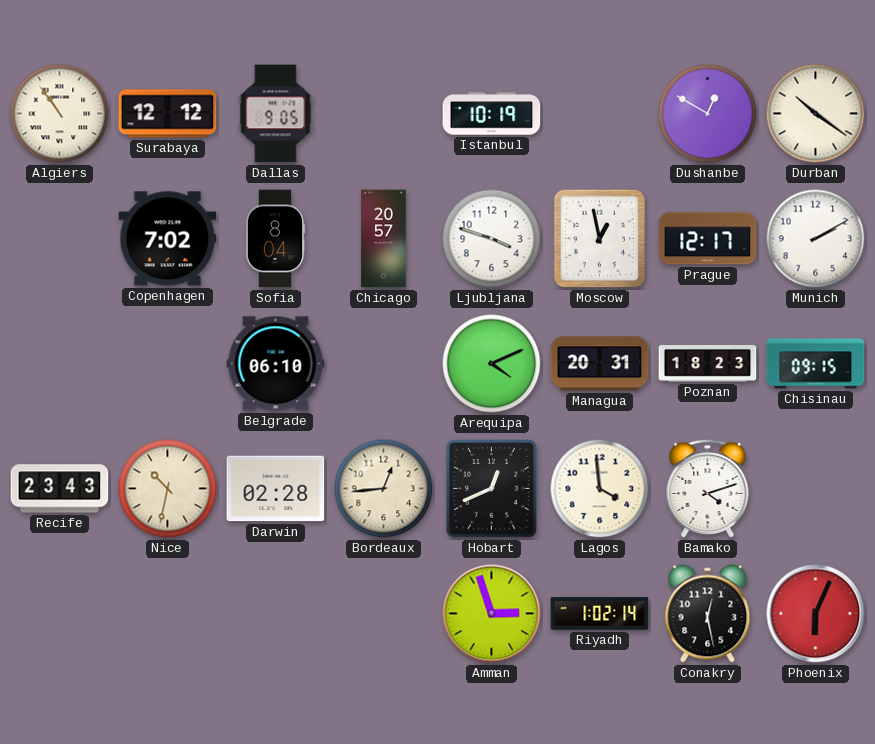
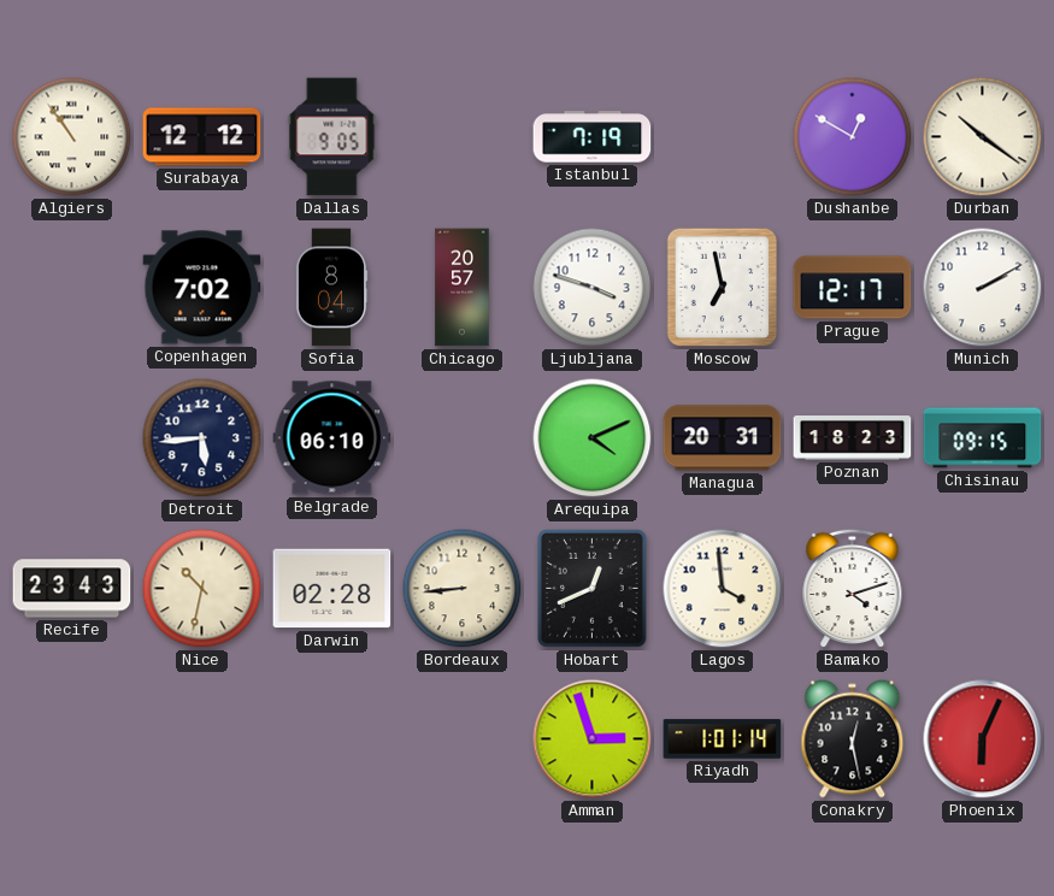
Istanbul: 10:19 -> 7:19
Moscow: 12:58 -> 6:58
Detroit: none -> 5:44
Bordeaux: 12:44 -> 8:44
Riyadh: 1:02 -> 1:01
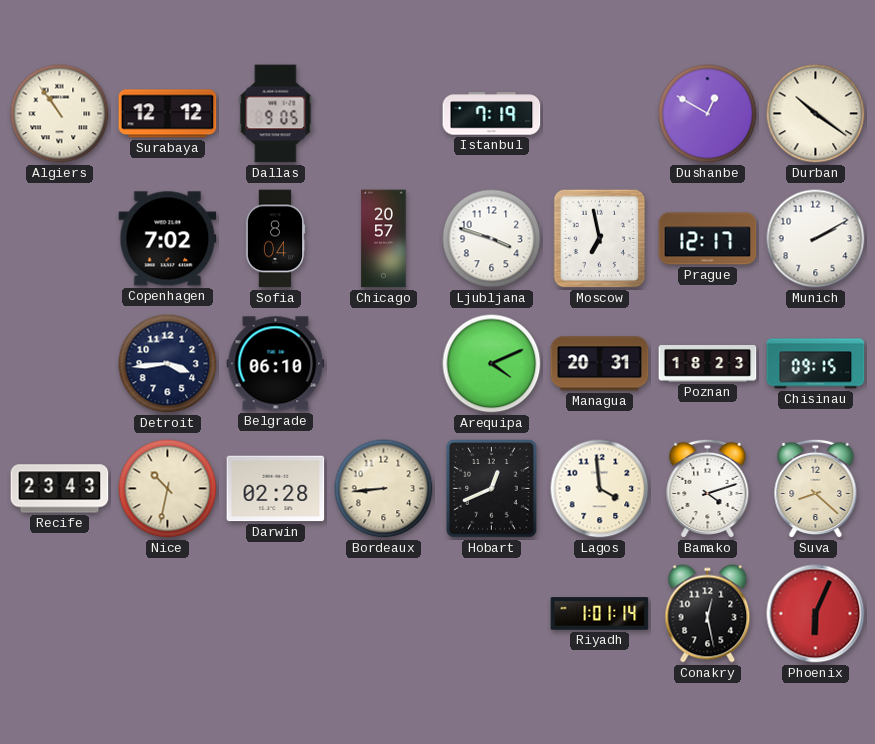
Detroit: 5:44 -> 3:44
Suva: none -> 8:22
Amman: 2:57 -> none
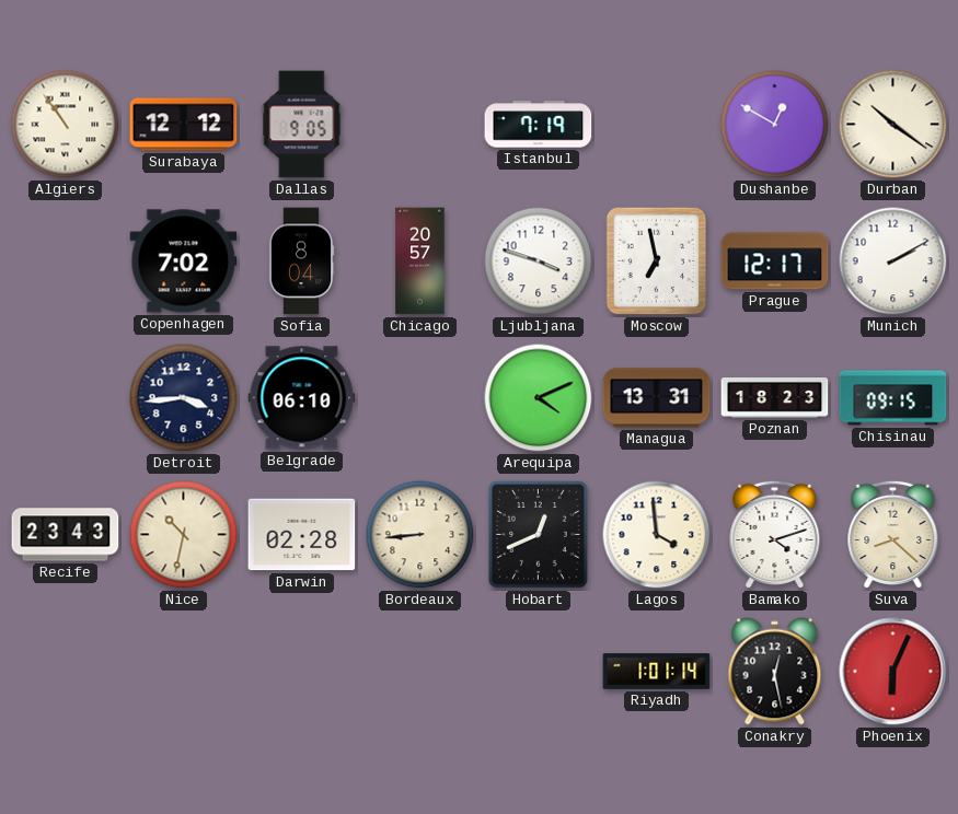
Managua: 20:31 -> 13:31
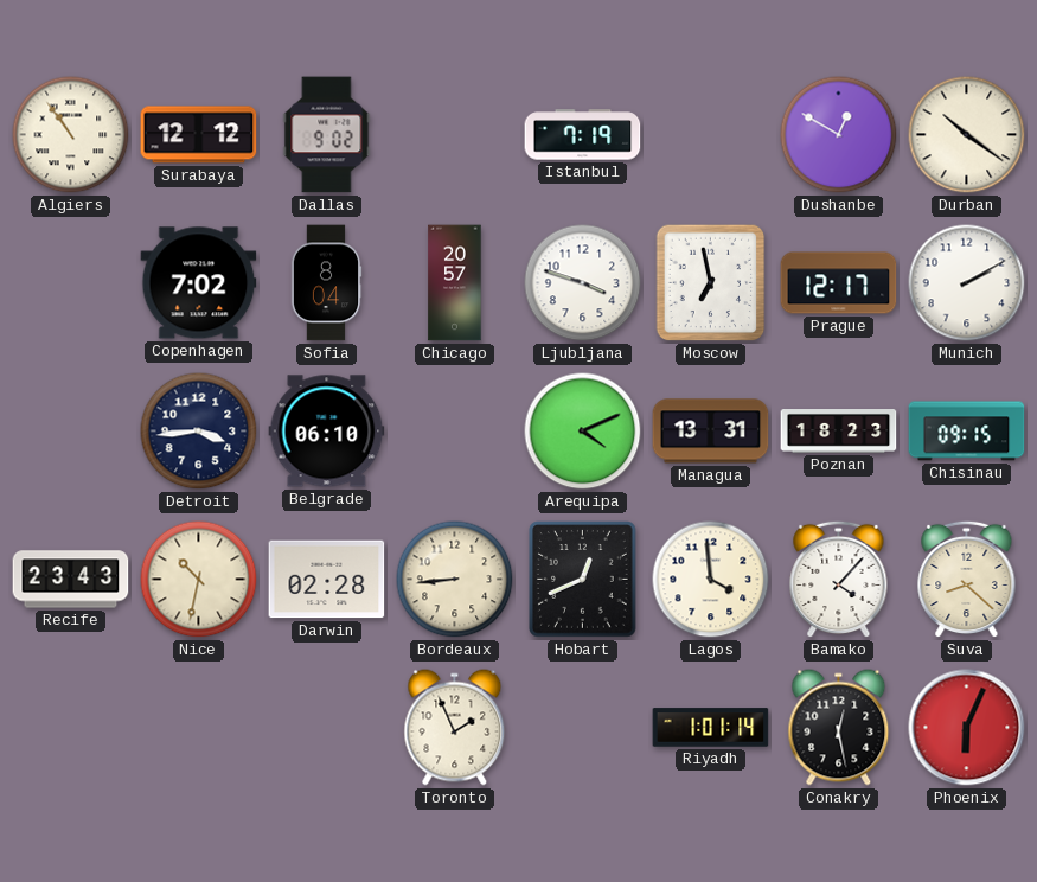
Dallas: 9:05 -> 9:02
Bamako: 4:12 -> 4:07
Toronto: none -> 1:56
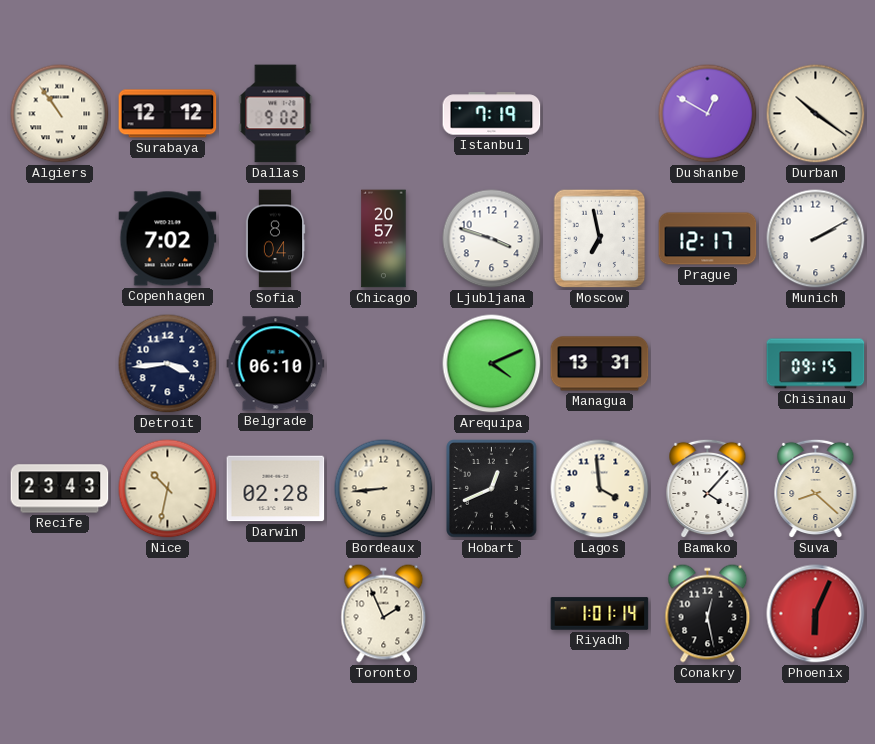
Poznan: 18:23 -> none
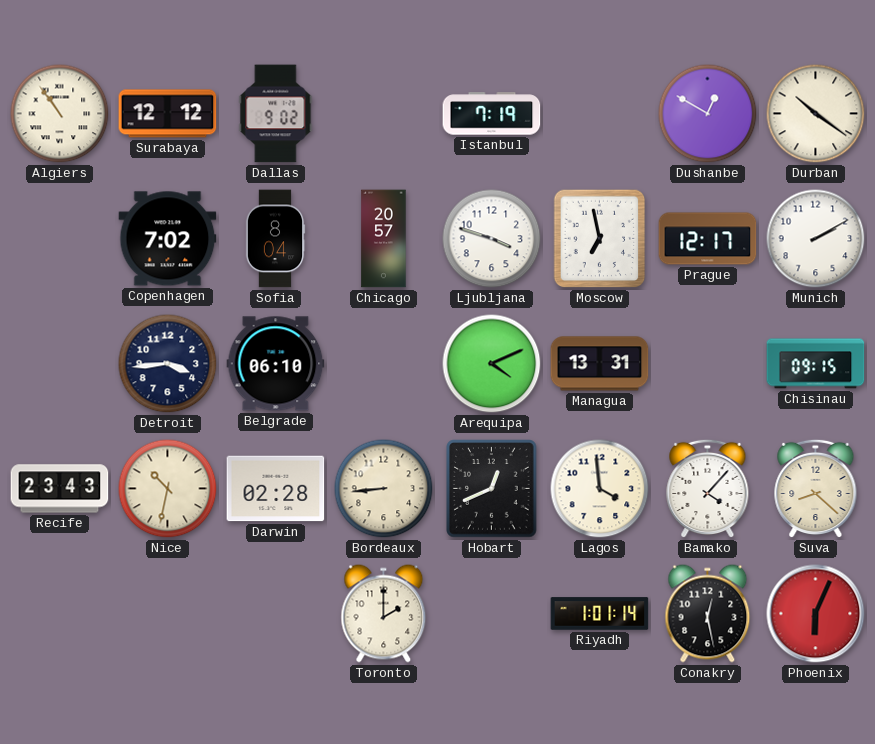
Toronto: 1:56 -> 2:00
